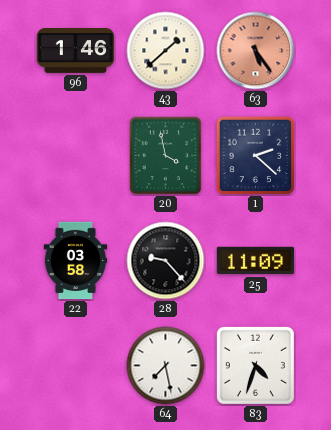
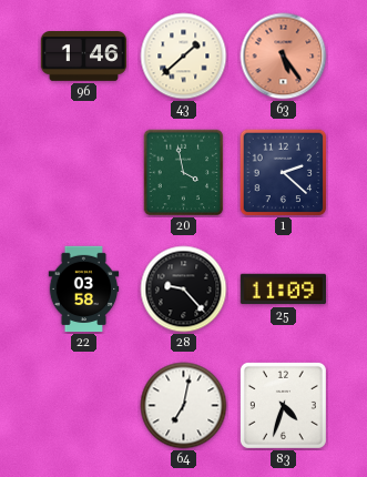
64: 7:28 -> 7:02
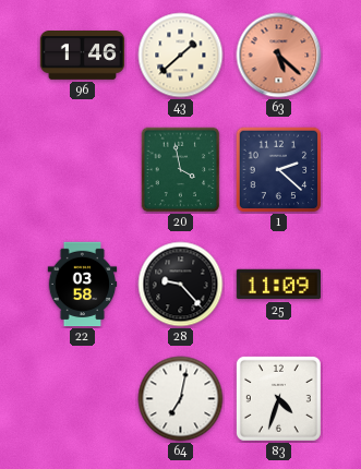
63: 5:24 -> 5:22
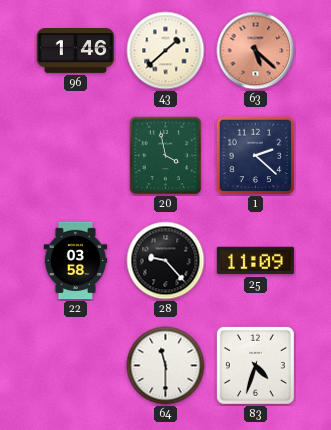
64: 7:02 -> 11:30
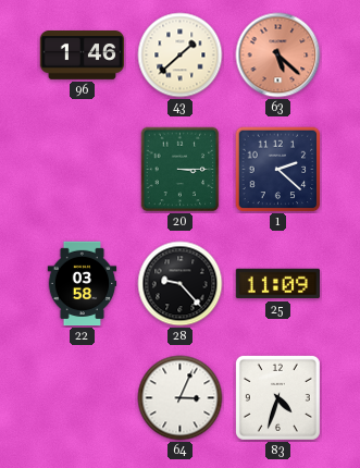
20: 3:58 -> 3:15
64: 11:30 -> 3:04
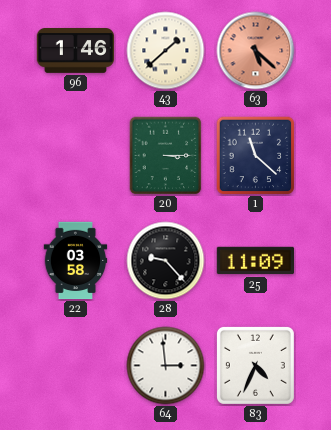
1: 2:22 -> 11:22
64: 3:04 -> 2:59
83: 4:33 -> 4:34
